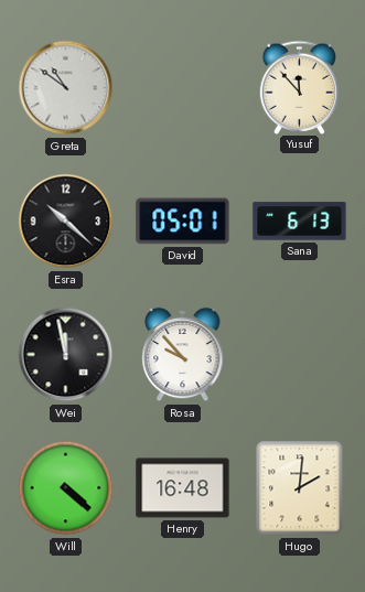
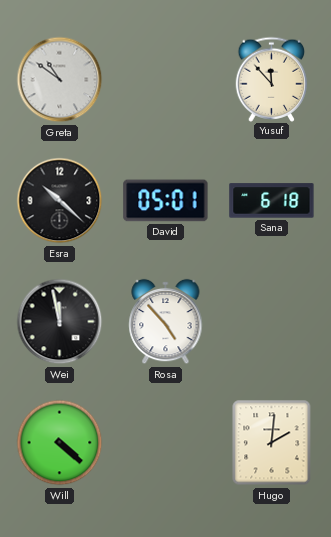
Sana: 6:13 -> 6:18
Rosa: 9:53 -> 4:53
Henry: 16:48 -> none
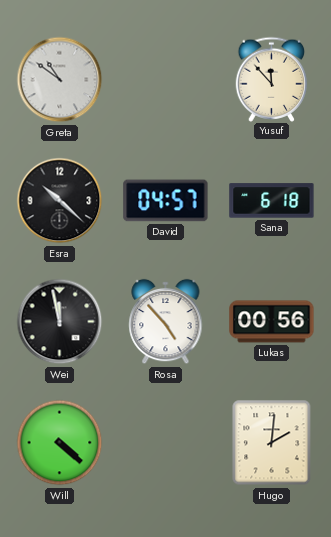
David: 05:01 -> 04:57
Lukas: none -> 00:56
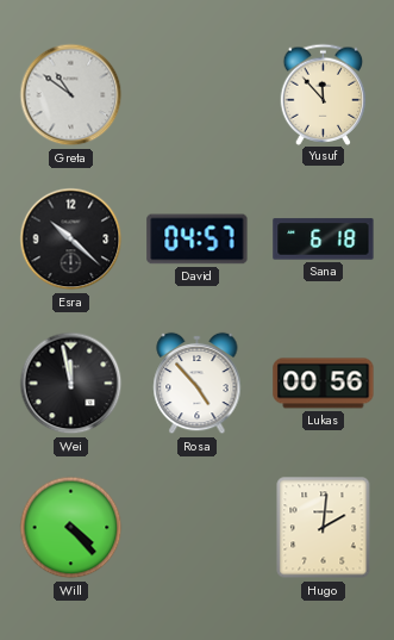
Will: 4:22 -> 4:23
